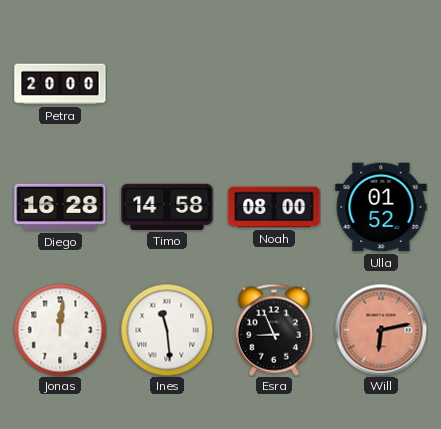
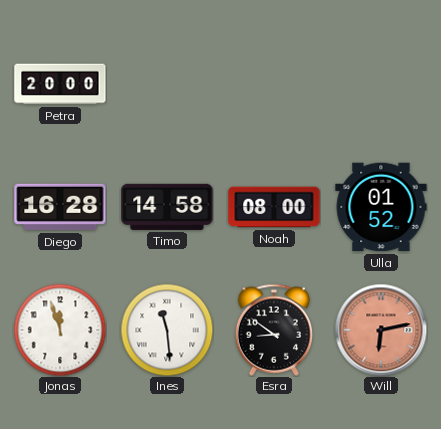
Jonas: 12:01 -> 11:57
Esra: 8:56 -> 8:51
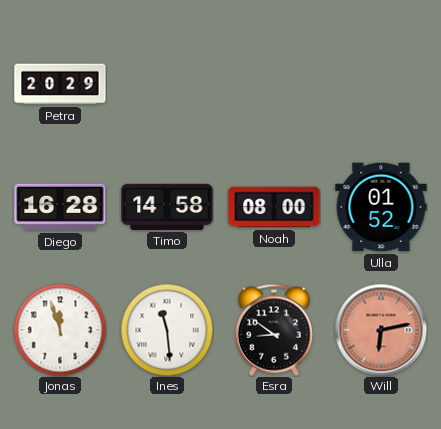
Petra: 20:00 -> 20:29
